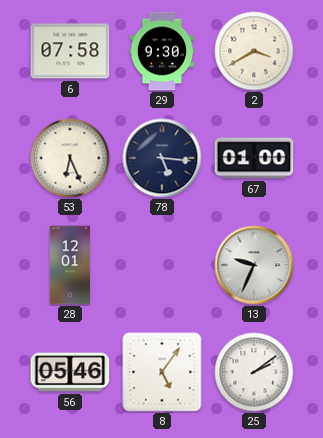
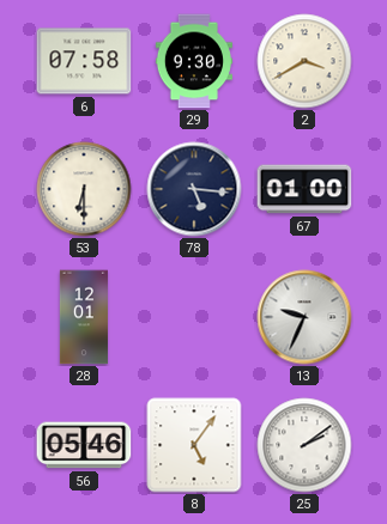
53: 6:26 -> 6:30
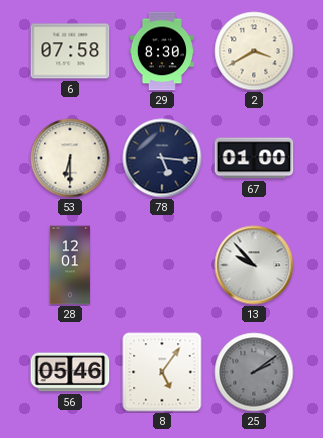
29: 9:30 -> 8:30
13: 9:34 -> 9:53
25 dial: white -> grey
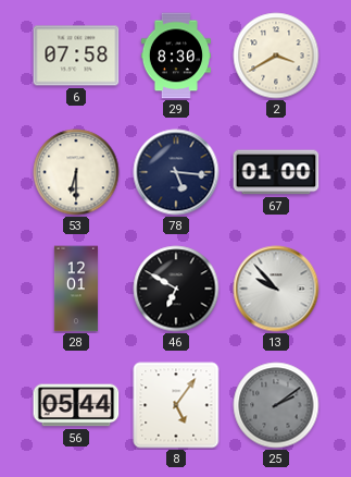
46: none -> 6:50
56: 05:46 -> 05:44
